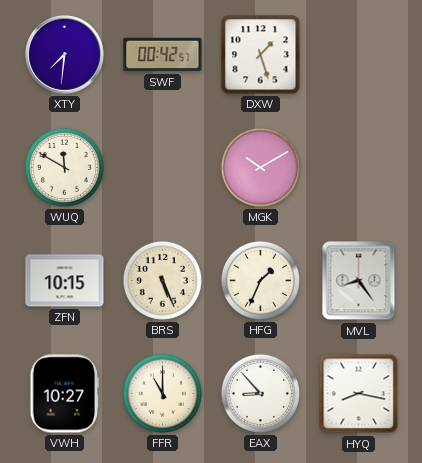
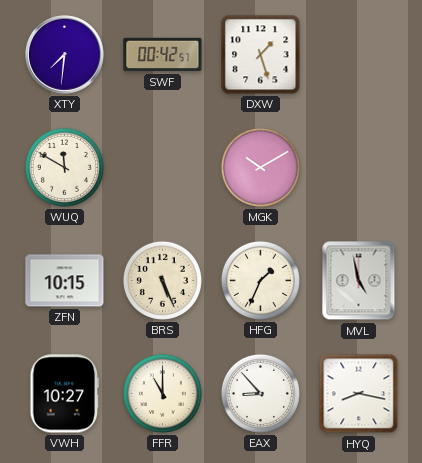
MVL: 8:24 -> 4:58
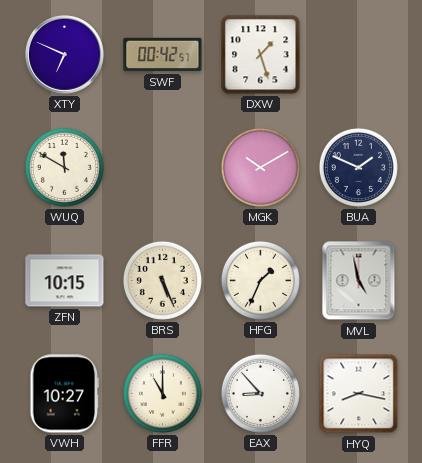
XTY: 7:31 -> 6:49
BUA: none -> 1:49
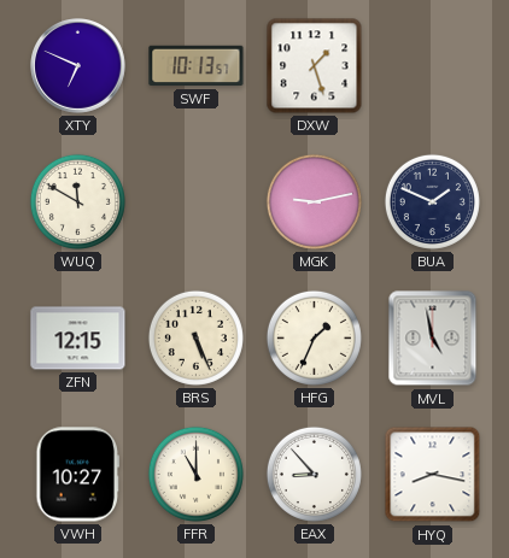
SWF: 00:42 -> 10:13
MGK: 10:10 -> 9:13
ZFN: 10:15 -> 12:15
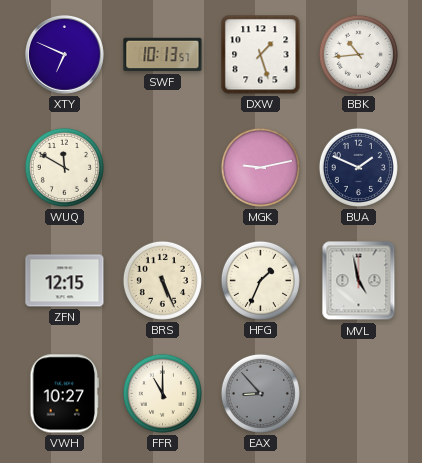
BBK: none -> 10:44
EAX dial: white -> grey
HYQ: 8:17 -> none
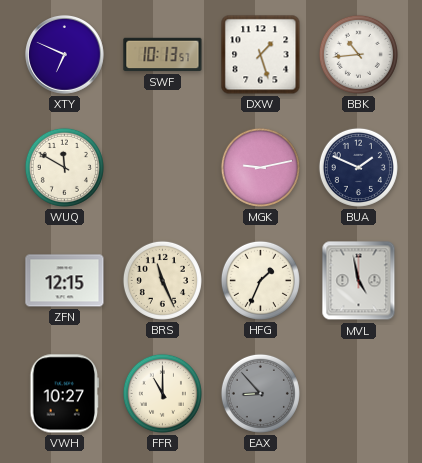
BRS: 5:26 -> 11:26
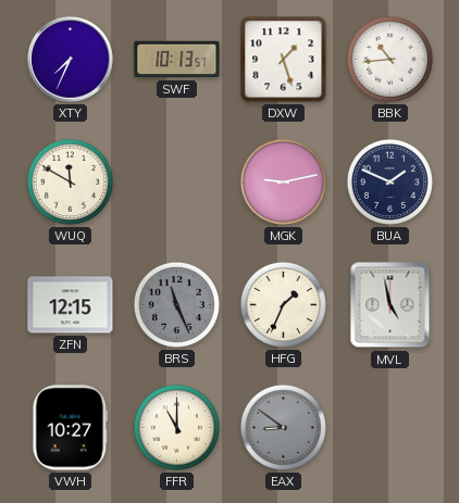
XTY: 6:49 -> 7:34
BRS dial: cream -> grey
EAX: 8:53 -> 8:51
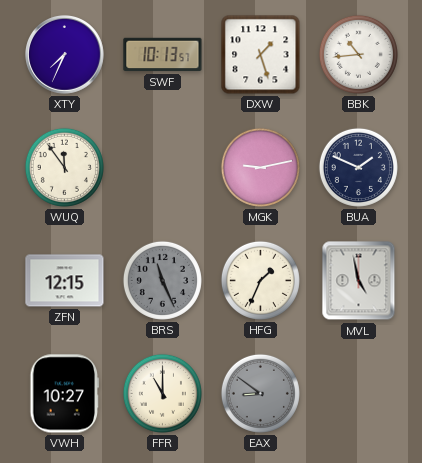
WUQ: 11:50 -> 11:54
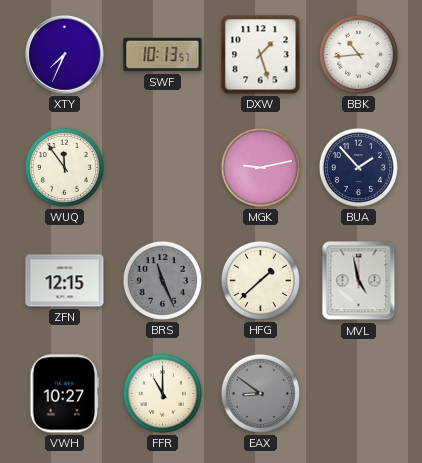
BUA: 1:49 -> 1:53
HFG: 1:34 -> 1:38
